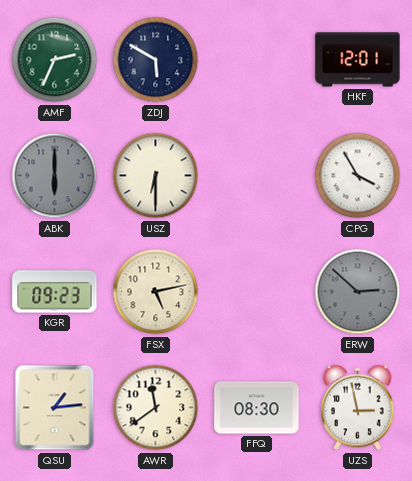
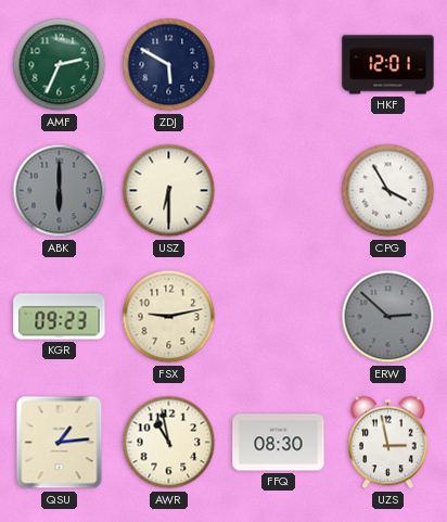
FSX: 5:13 -> 9:13
AWR: 11:39 -> 10:58
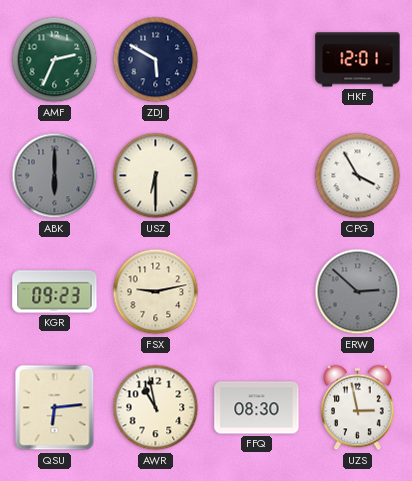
QSU: 1:14 -> 6:14
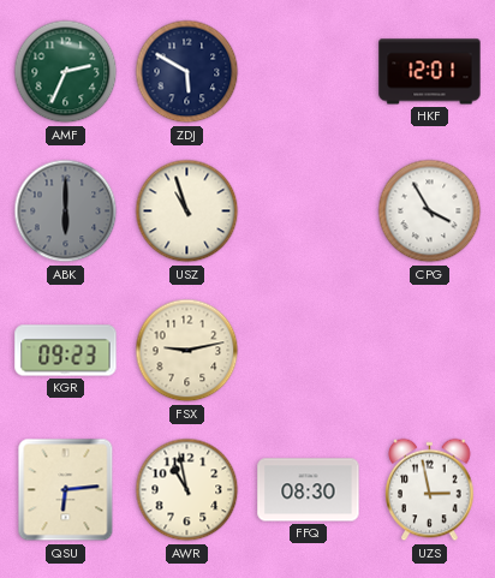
USZ: 6:30 -> 10:57
ERW: 2:52 -> none
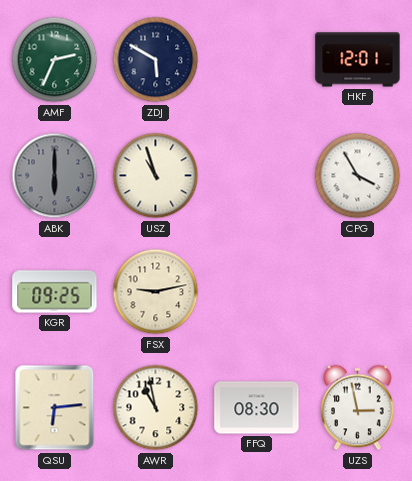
KGR: 09:23 -> 09:25
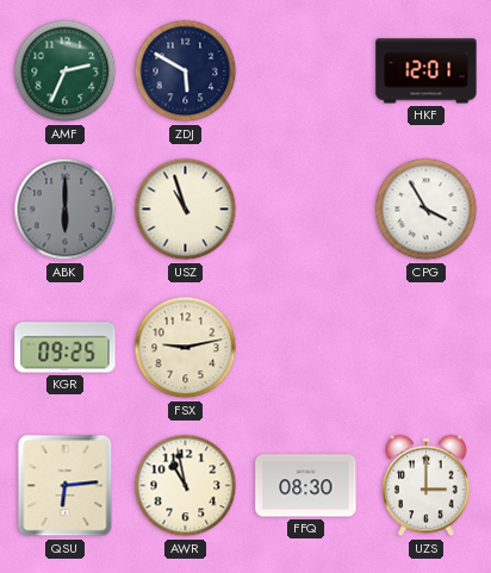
UZS: 2:58 -> 3:00
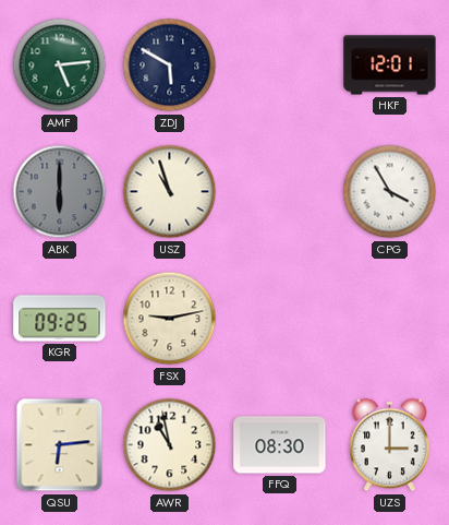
AMF: 2:34 -> 5:14
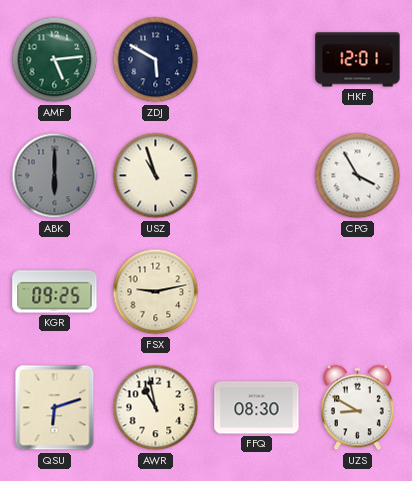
QSU: 6:14 -> 6:12
UZS: 3:00 -> 8:50
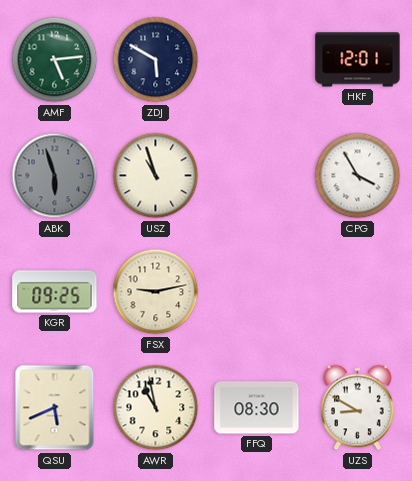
ABK: 6:00 -> 5:57
QSU: 6:12 -> 5:41
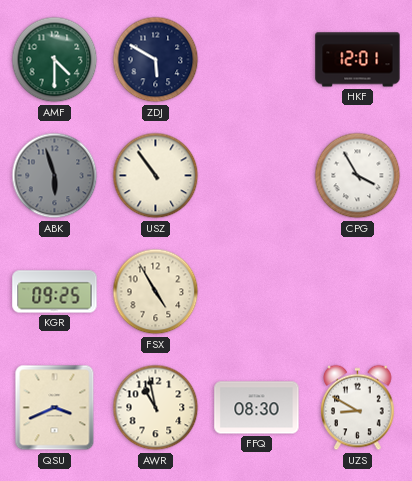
AMF: 5:14 -> 4:30
USZ: 10:57 -> 10:54
FSX: 9:13 -> 4:55
QSU: 5:41 -> 3:41
